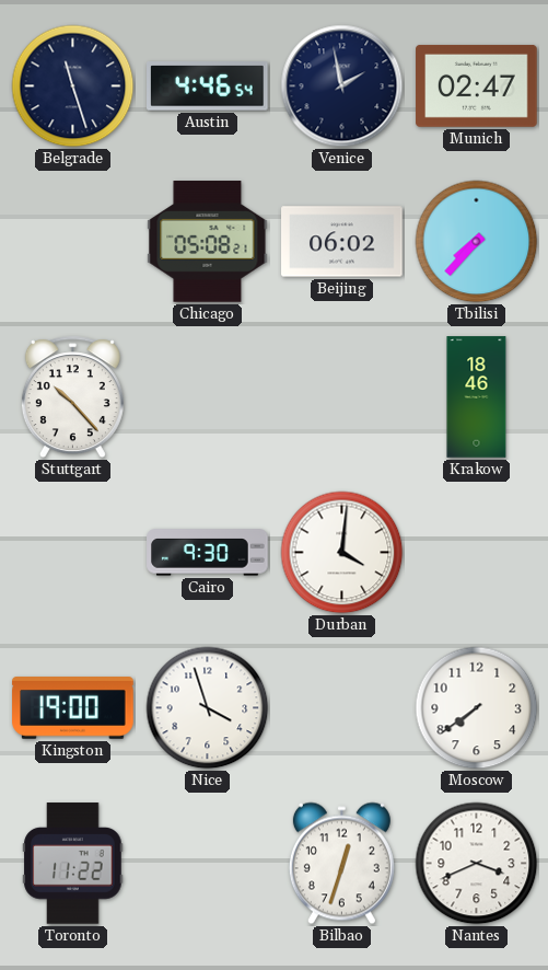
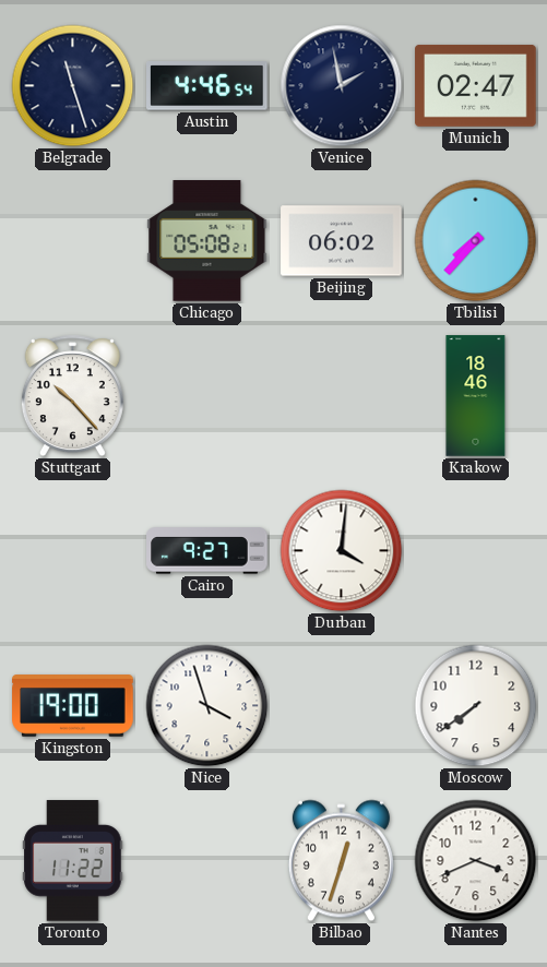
Cairo: 9:30 -> 9:27
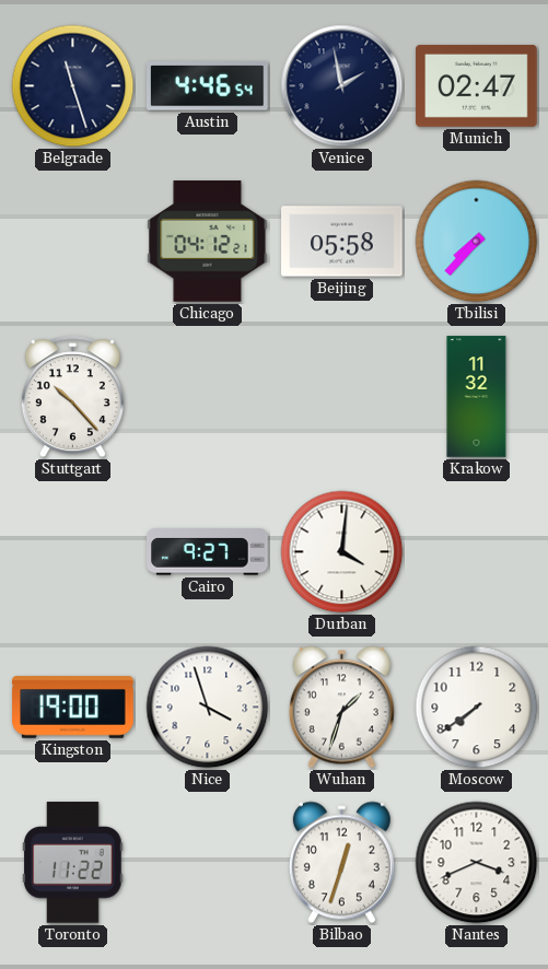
Chicago: 05:08 -> 04:12
Beijing: 06:02 -> 05:58
Krakow: 18:46 -> 11:32
Wuhan: none -> 1:33
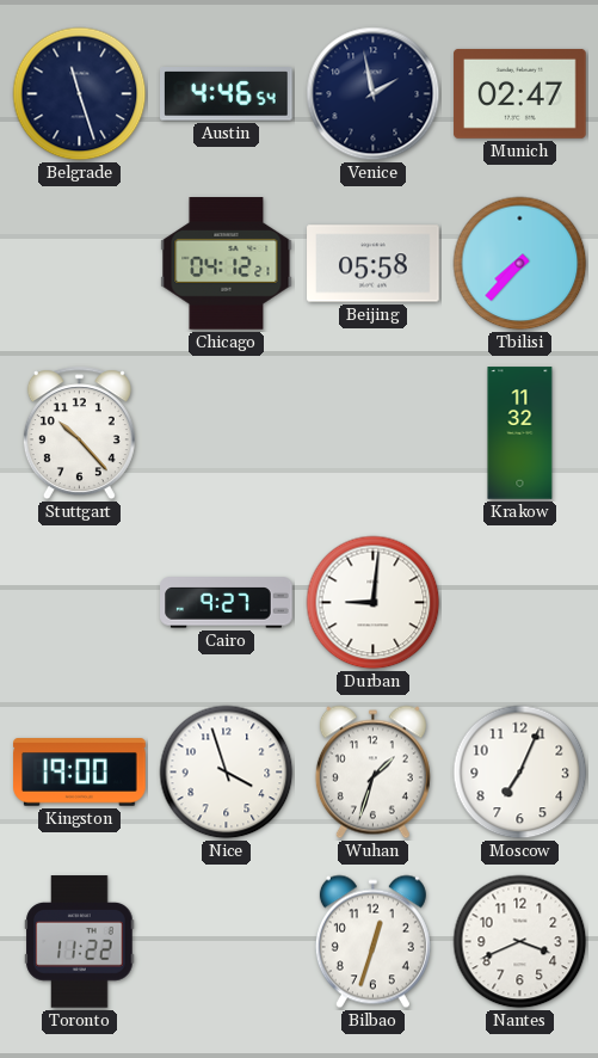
Durban: 4:01 -> 9:01
Moscow: 7:39 -> 7:04
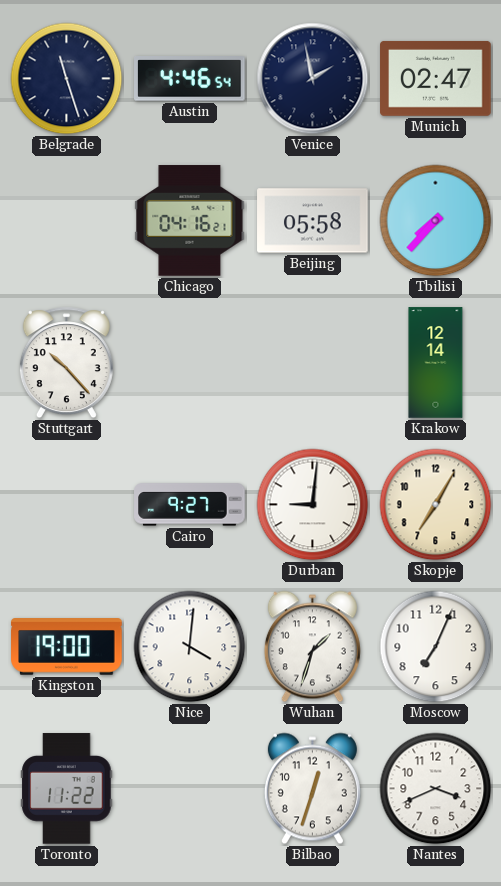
Chicago: 04:12 -> 04:16
Krakow: 11:32 -> 12:14
Skopje: none -> 7:05
Nice: 3:57 -> 4:01
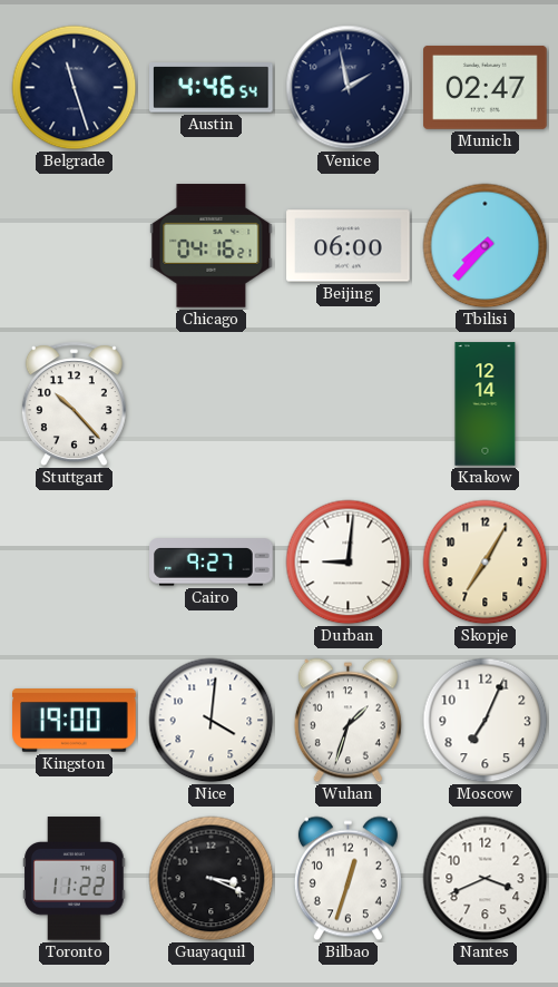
Beijing: 05:58 -> 06:00
Guayaquil: none -> 3:19
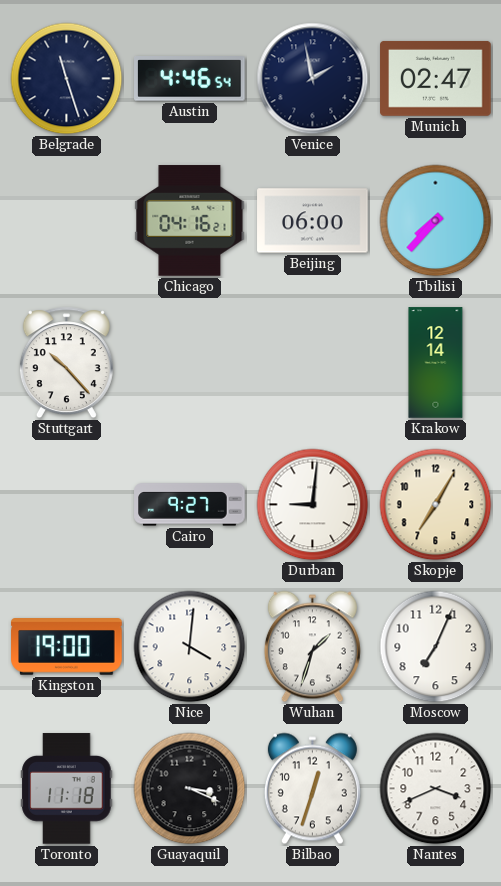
Toronto: 11:22 -> 11:18
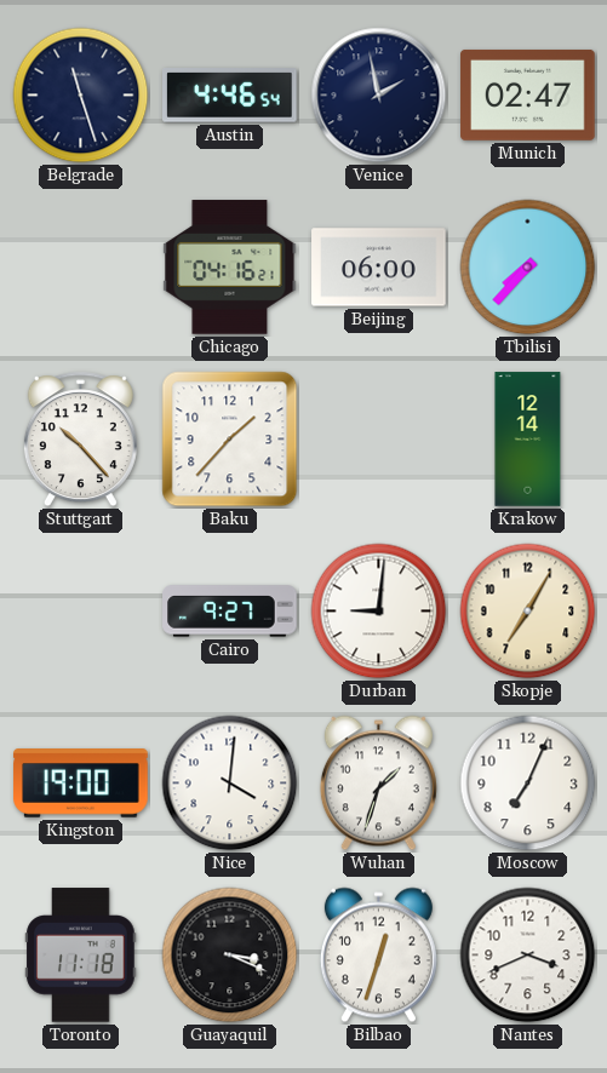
Baku: none -> 1:37
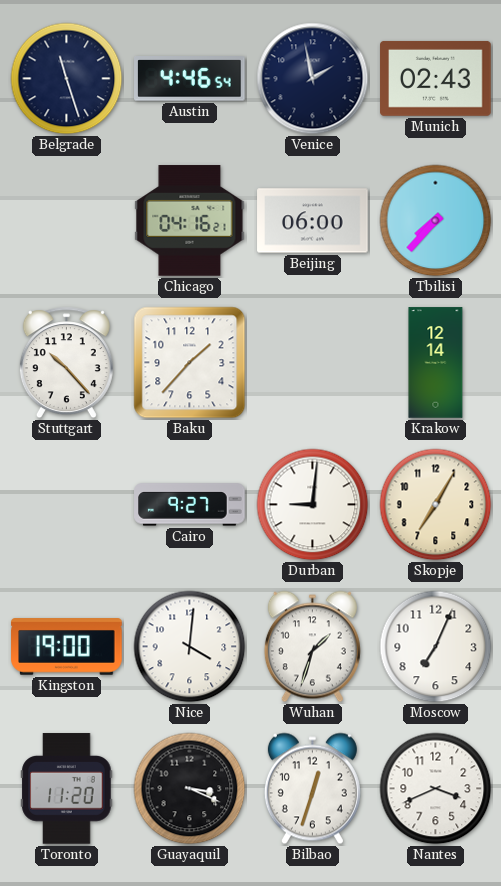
Munich: 02:47 -> 02:43
Toronto: 11:18 -> 11:20
